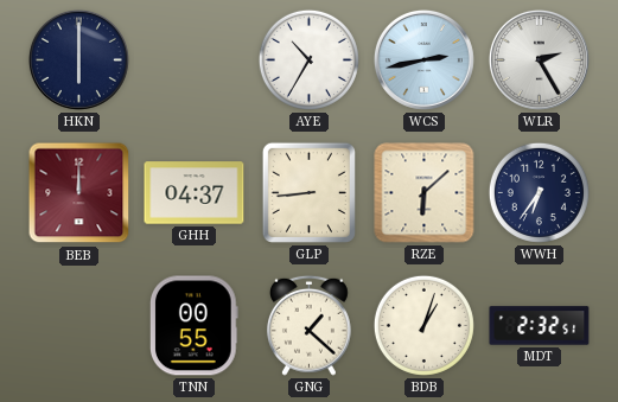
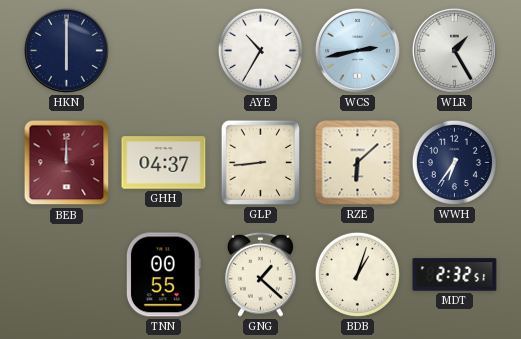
WLR: 2:25 -> 1:25
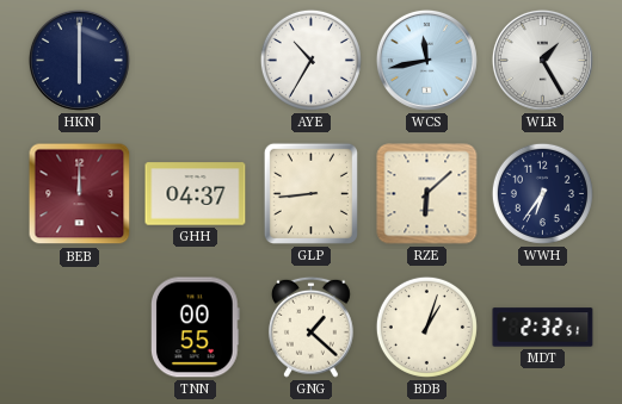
WCS: 2:43 -> 11:43
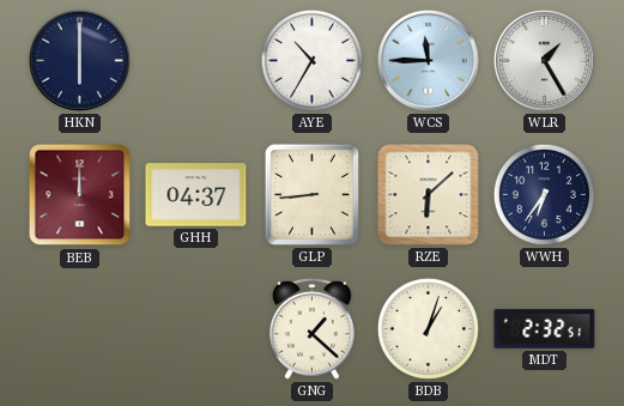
WCS: 11:43 -> 11:45
TNN: 00:55 -> none
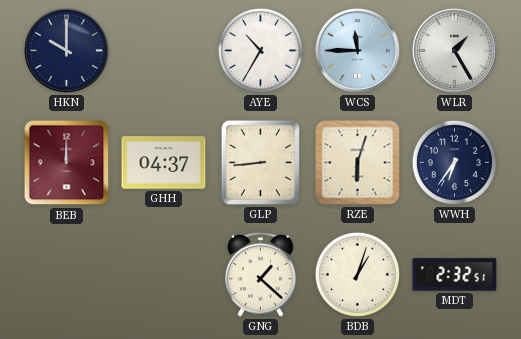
HKN: 6:00 -> 10:00
RZE: 6:08 -> 6:03
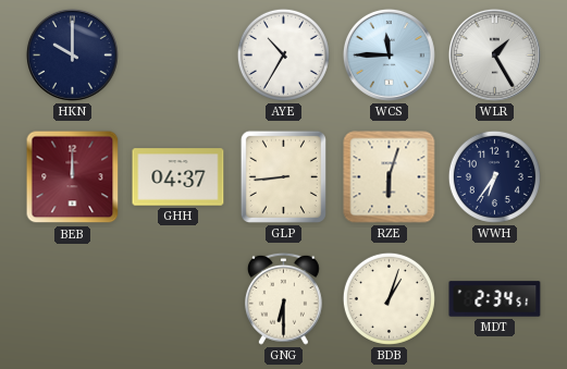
GNG: 1:22 -> 6:30
MDT: 2:32 -> 2:34
